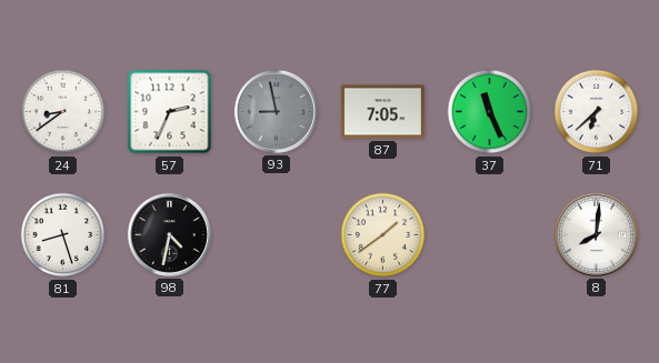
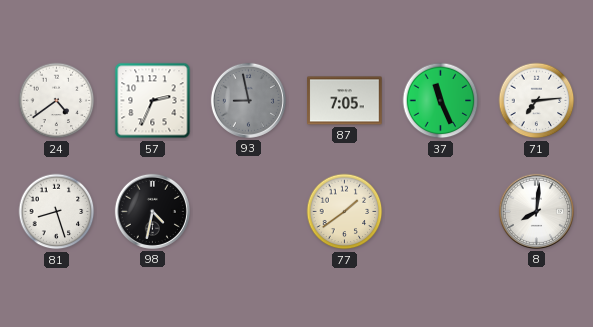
24: 8:39 -> 4:39
71: 6:38 -> 7:14
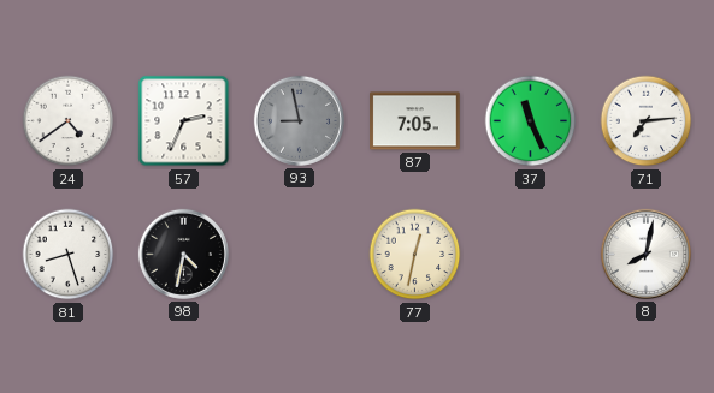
77: 1:39 -> 12:32
8: 8:01 -> 8:02
